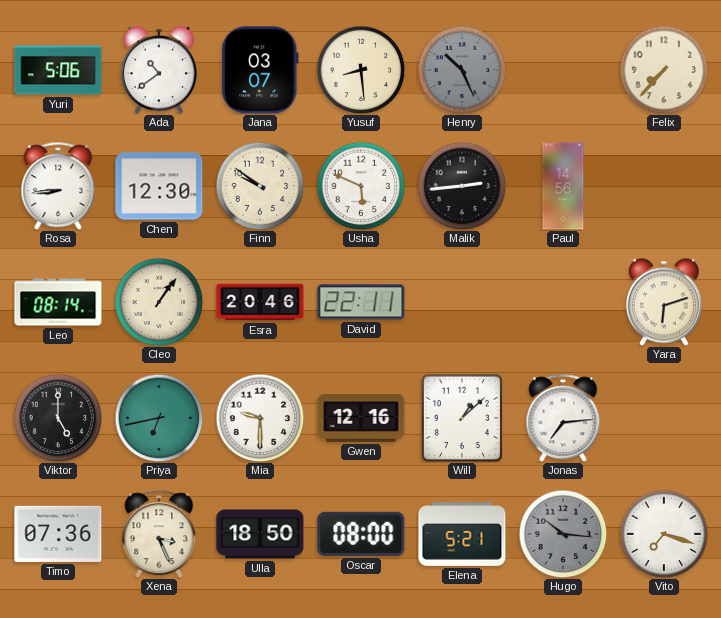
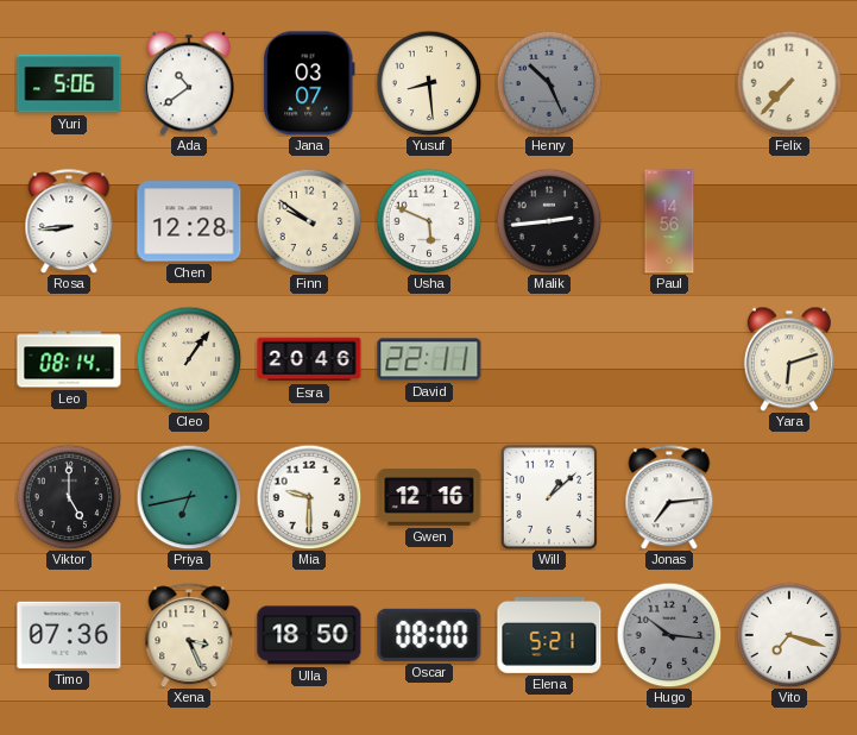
Chen: 12:30 -> 12:28
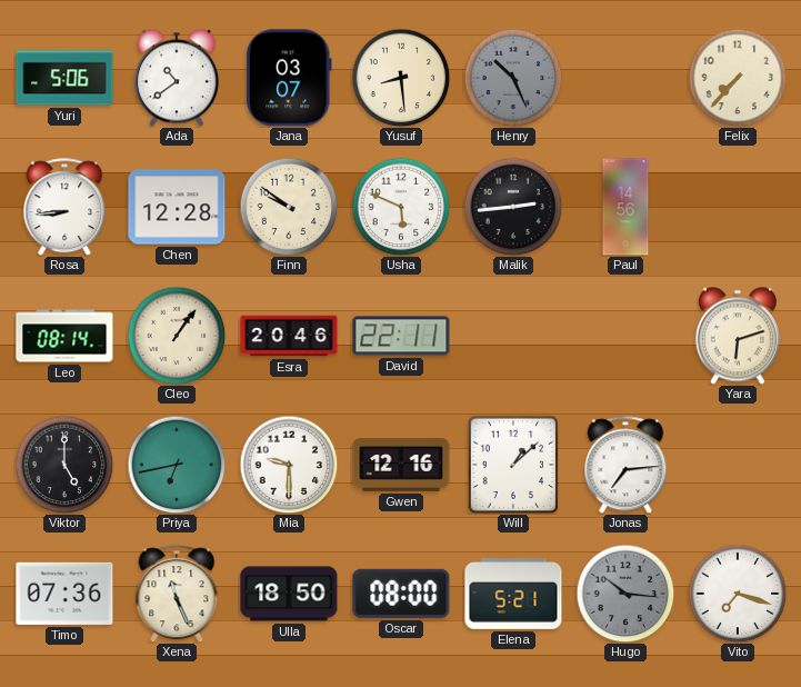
Xena: 3:26 -> 11:26
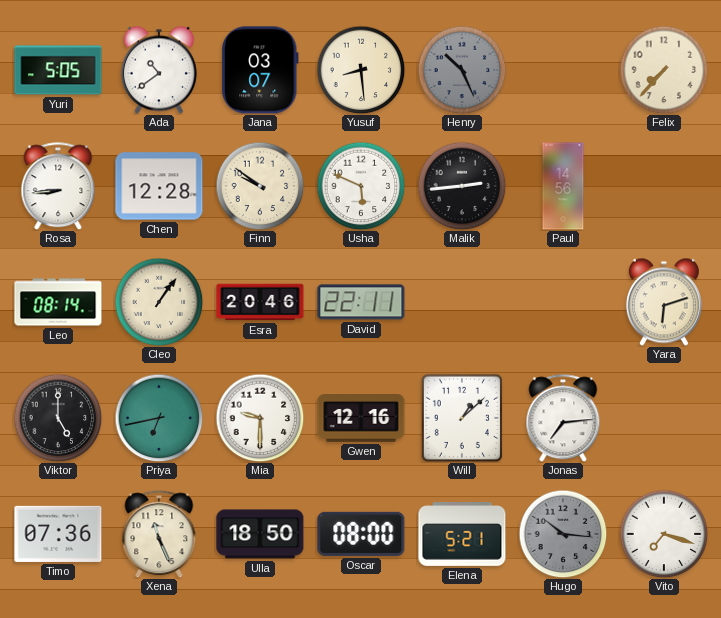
Yuri: 5:06 -> 5:05
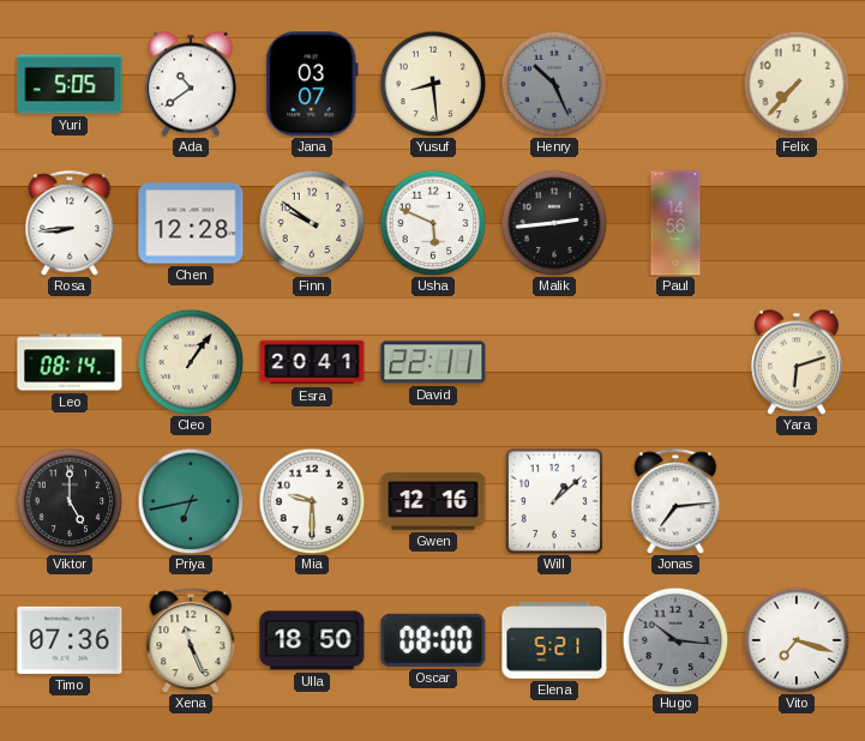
Esra: 20:46 -> 20:41
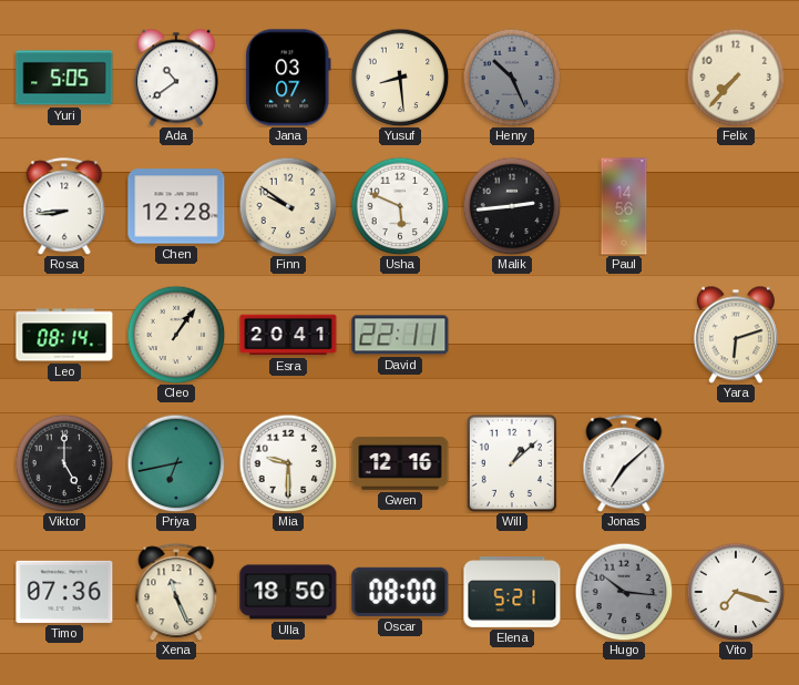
Jonas: 7:14 -> 7:08
